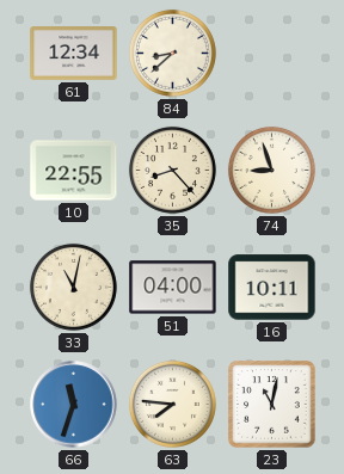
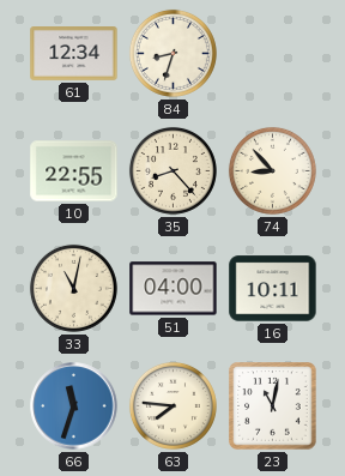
84: 8:38 -> 8:33
74: 8:57 -> 8:53
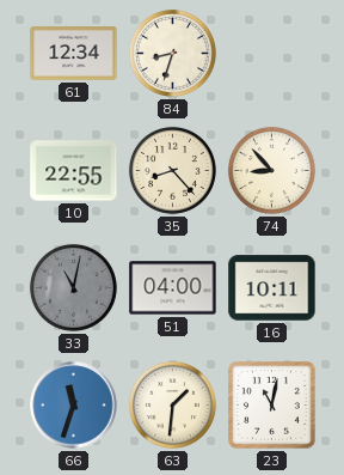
33 dial: cream -> grey
63: 7:46 -> 1:31
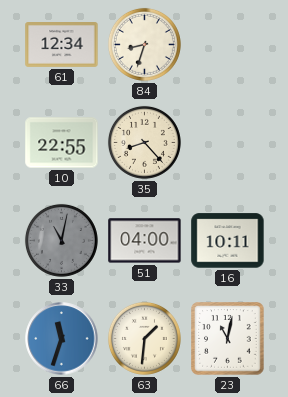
74: 8:53 -> none
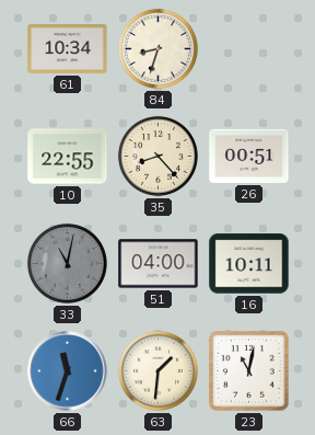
61: 12:34 -> 10:34
26: none -> 00:51
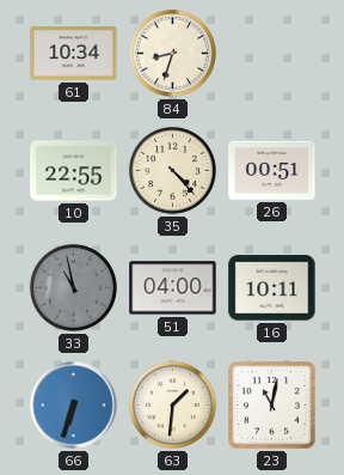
35: 8:23 -> 4:23
33: 11:02 -> 10:58
66: 11:33 -> 6:33
